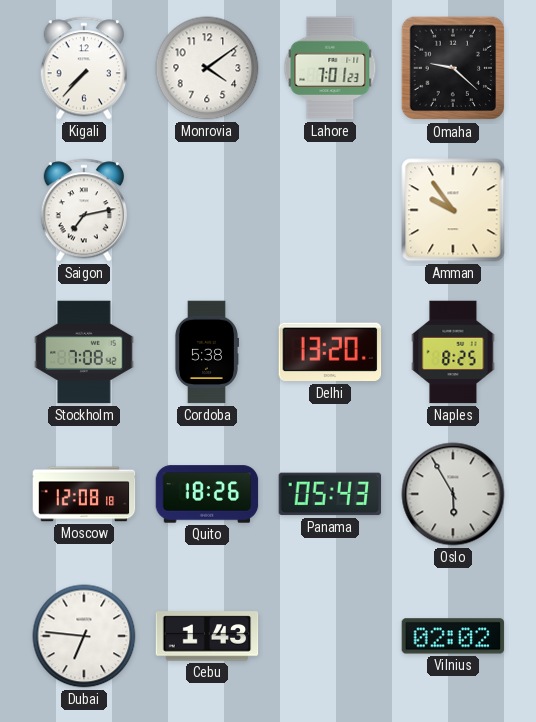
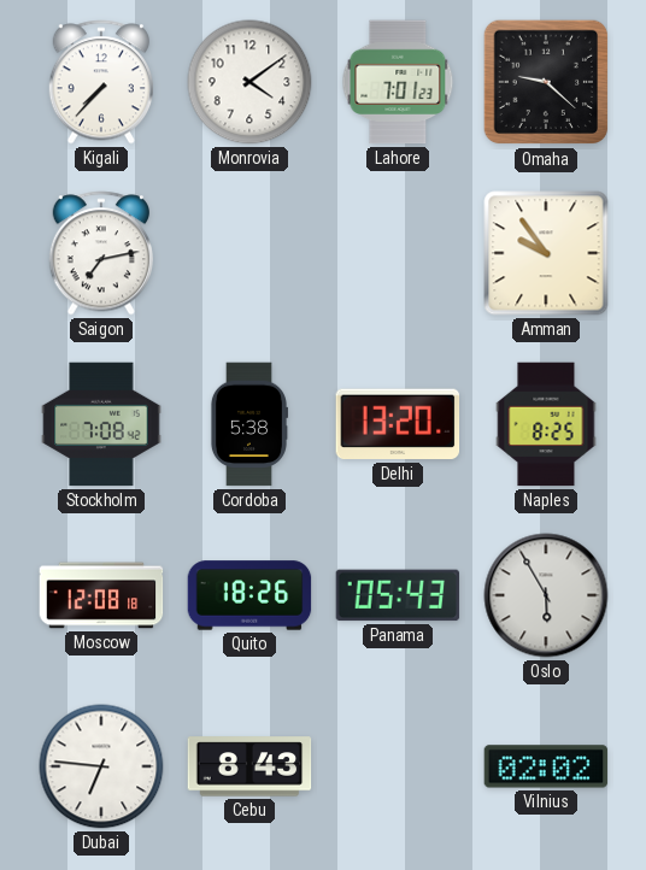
Cebu: 1:43 -> 8:43
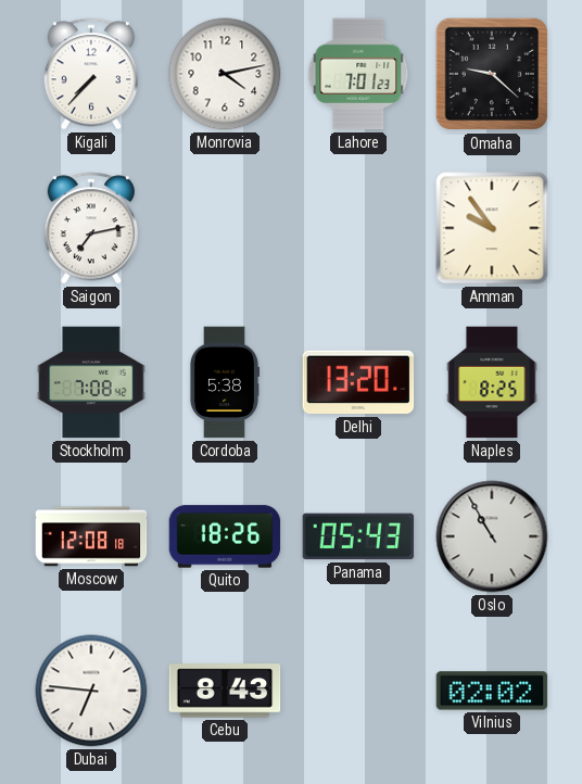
Monrovia: 4:09 -> 4:13
Oslo: 5:55 -> 10:55
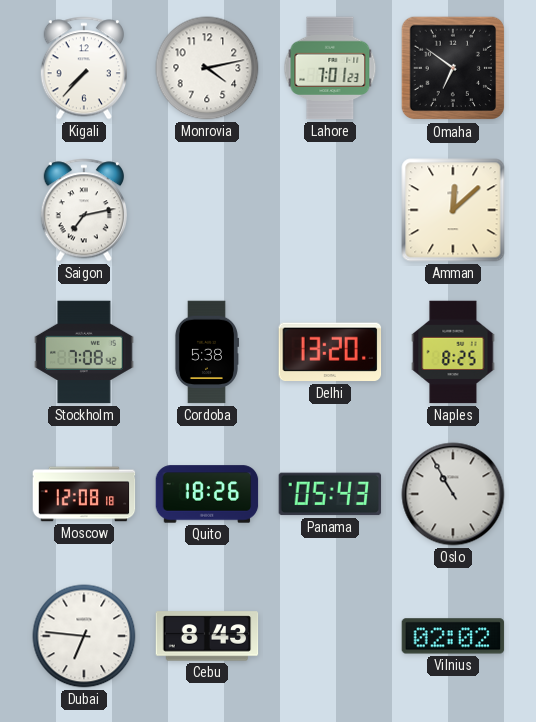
Omaha: 9:22 -> 6:51
Amman: 9:54 -> 12:08
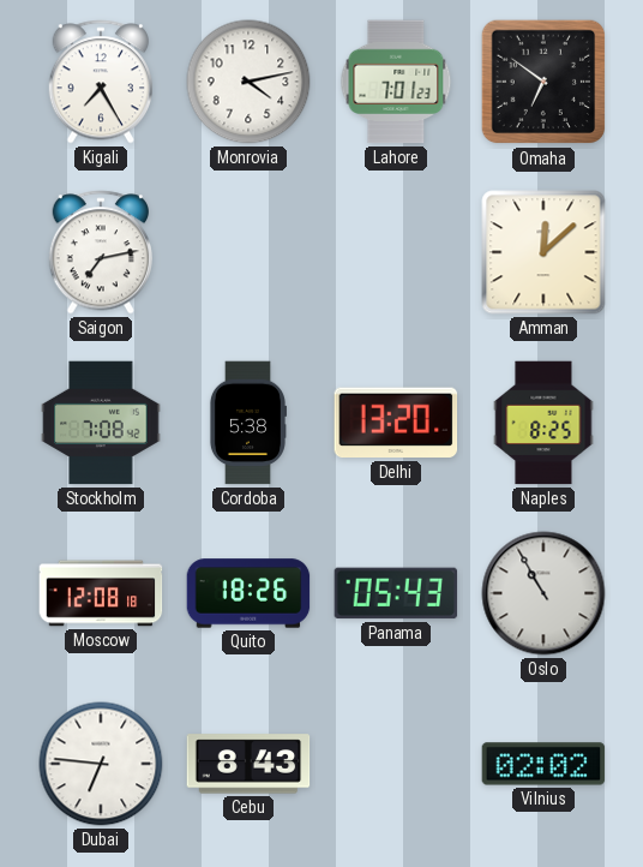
Kigali: 7:37 -> 7:25
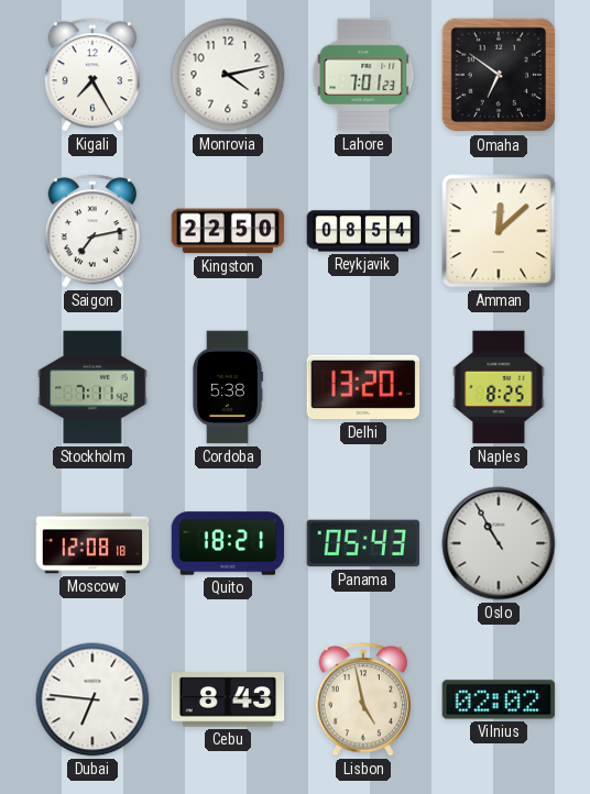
Kingston: none -> 22:50
Reykjavik: none -> 08:54
Stockholm: 7:08 -> 7:11
Quito: 18:26 -> 18:21
Lisbon: none -> 4:58
